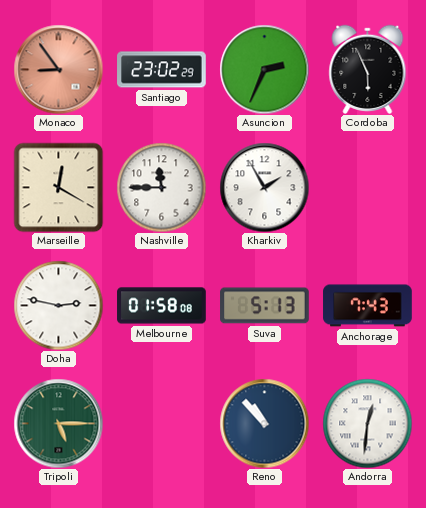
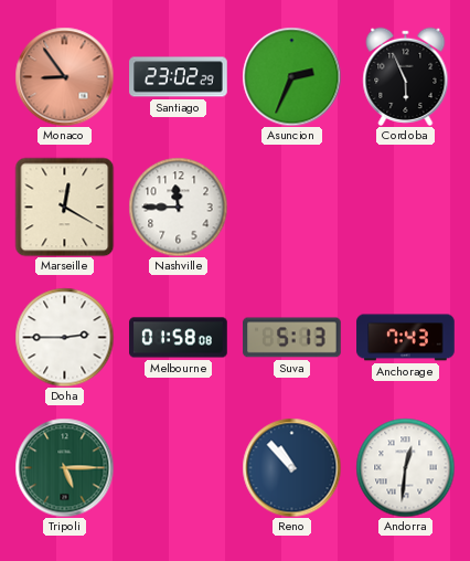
Kharkiv: 1:55 -> none
Doha: 2:47 -> 2:45
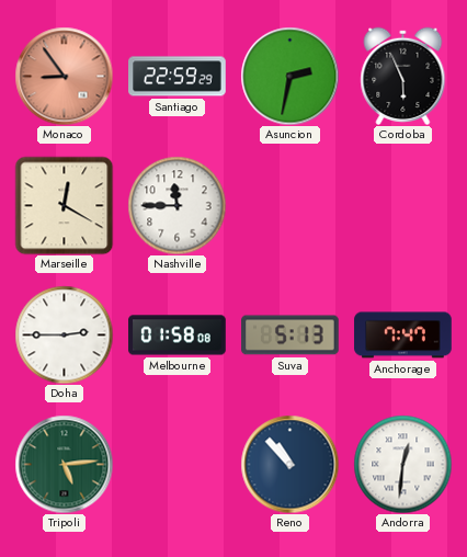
Santiago: 23:02 -> 22:59
Asuncion: 2:34 -> 2:32
Anchorage: 7:43 -> 7:47
Tripoli: 5:15 -> 5:14
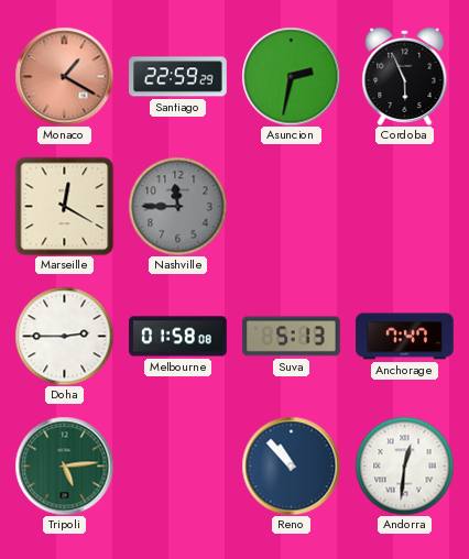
Monaco: 8:54 -> 1:20
Nashville dial: white -> grey
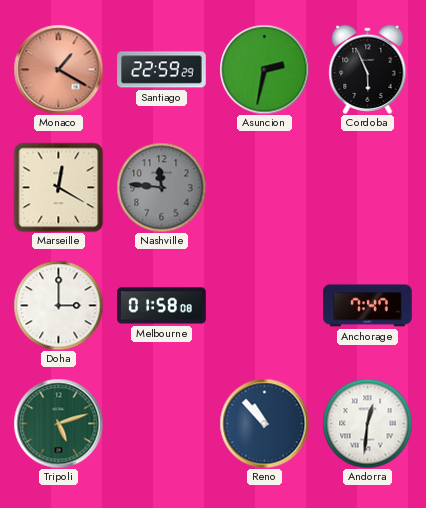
Nashville: 11:45 -> 11:46
Doha: 2:45 -> 3:00
Suva: 5:13 -> none
Tripoli: 5:14 -> 5:12
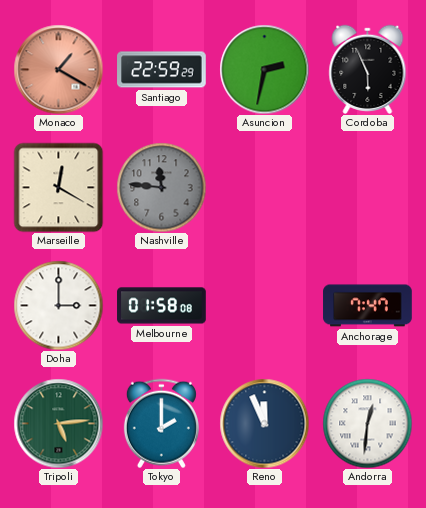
Tripoli: 5:12 -> 5:14
Tokyo: none -> 2:00
Reno: 10:53 -> 11:56
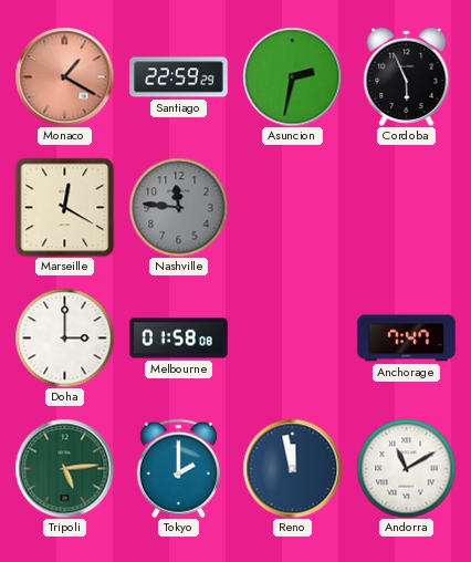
Reno: 11:56 -> 11:58
Andorra: 12:31 -> 11:10
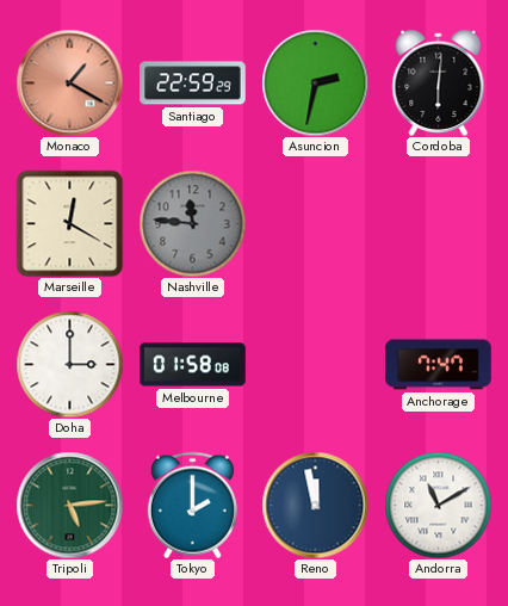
Cordoba: 5:56 -> 6:01
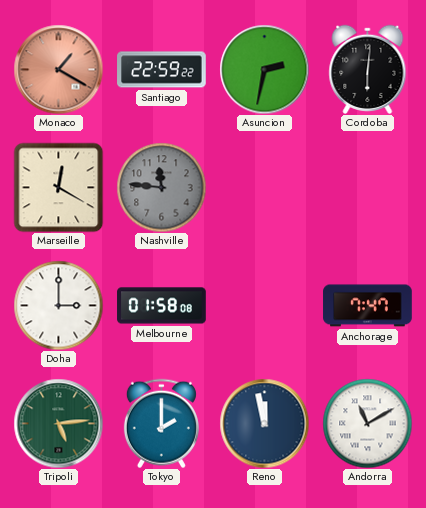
Santiago: 22:59:29 -> 22:59:22
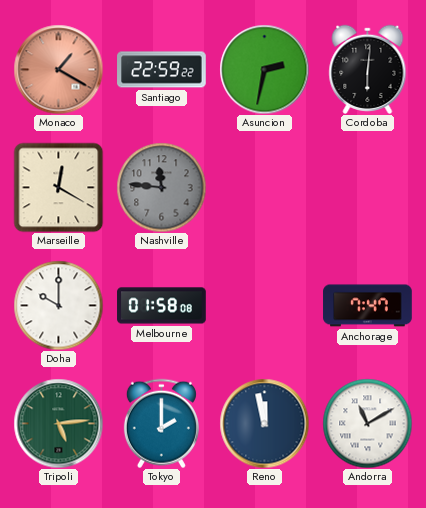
Doha: 3:00 -> 10:00
